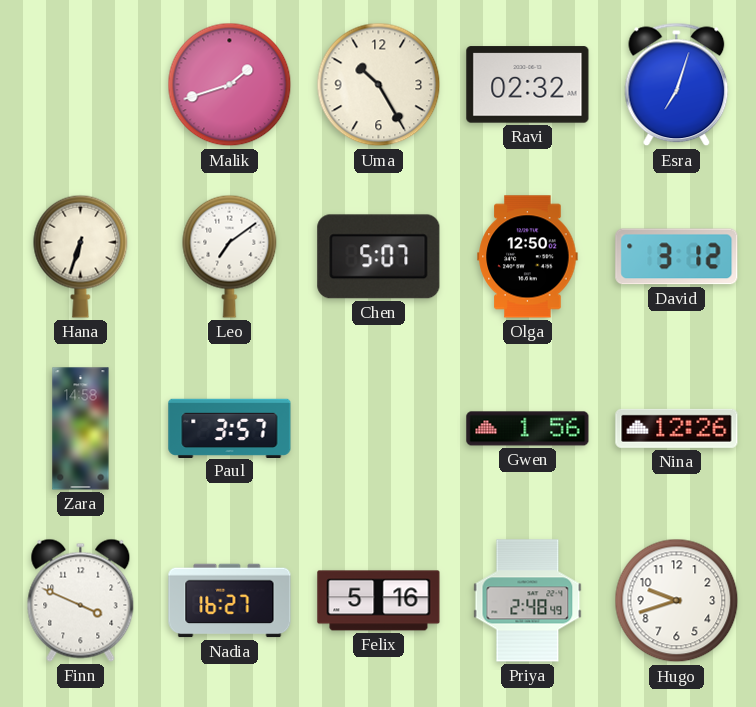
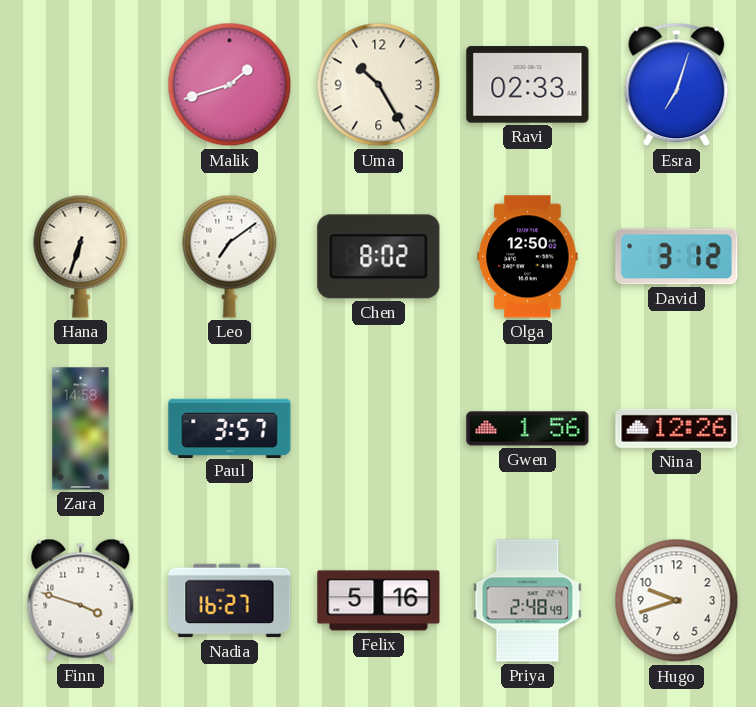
Ravi: 02:32 -> 02:33
Chen: 5:07 -> 8:02
Finn: 3:49 -> 3:48
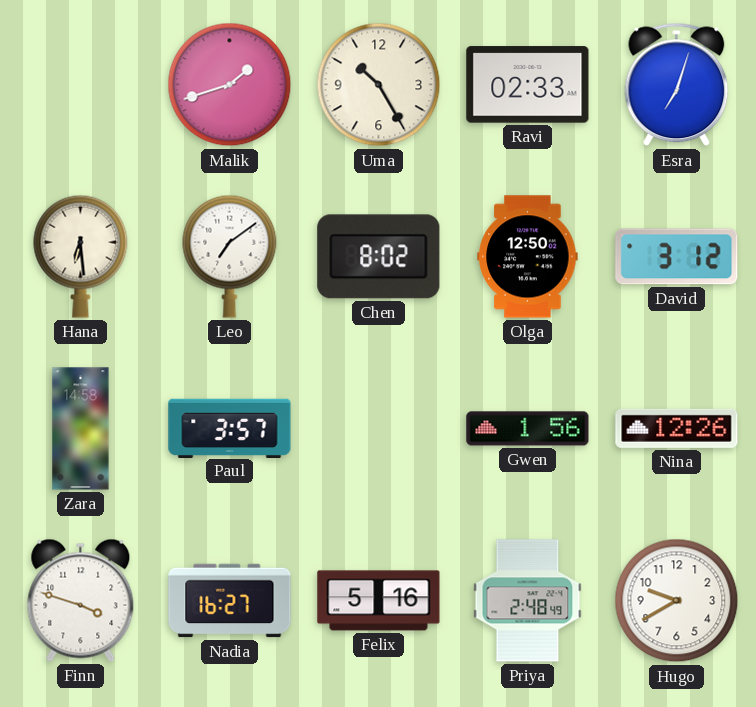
Hana: 6:33 -> 6:29
Hugo: 9:42 -> 9:40
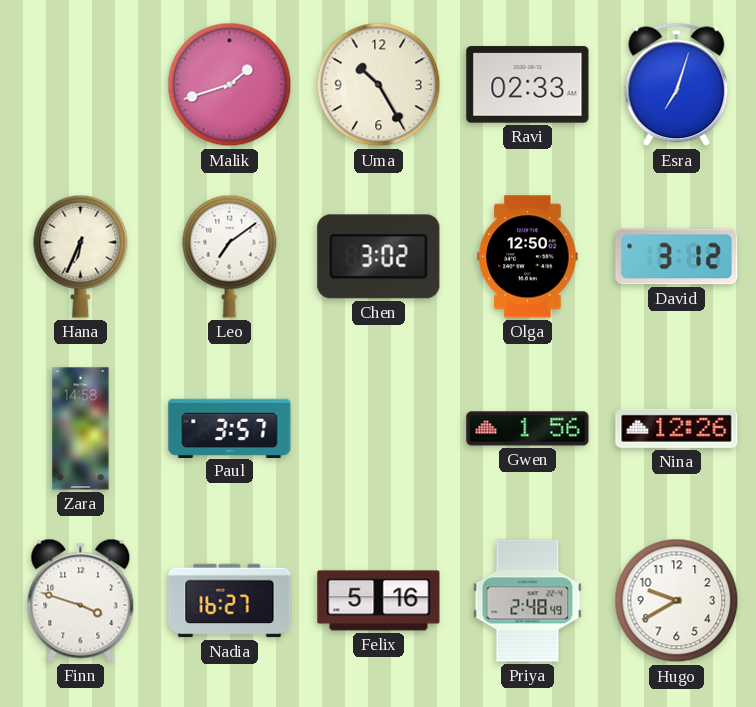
Hana: 6:29 -> 6:34
Chen: 8:02 -> 3:02
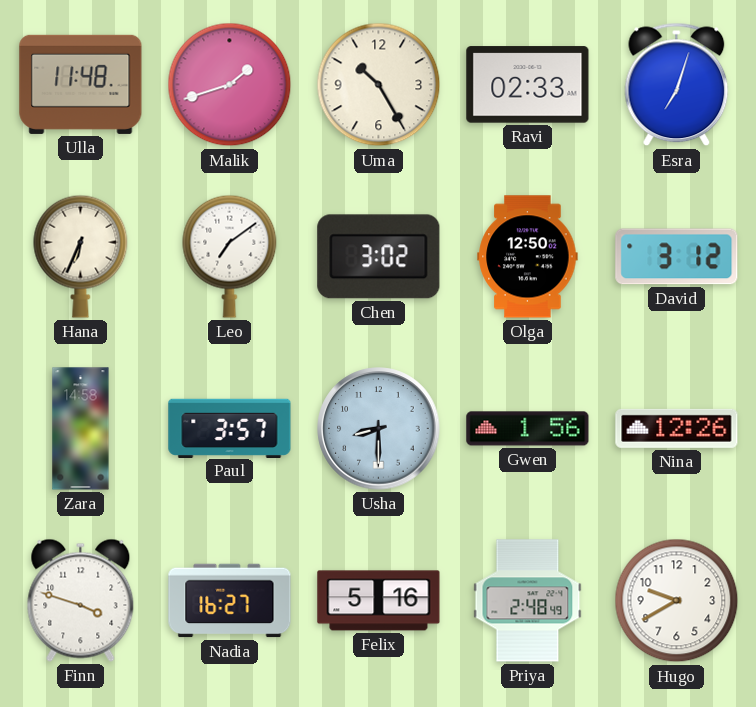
Ulla: none -> 11:48
Usha: none -> 8:30
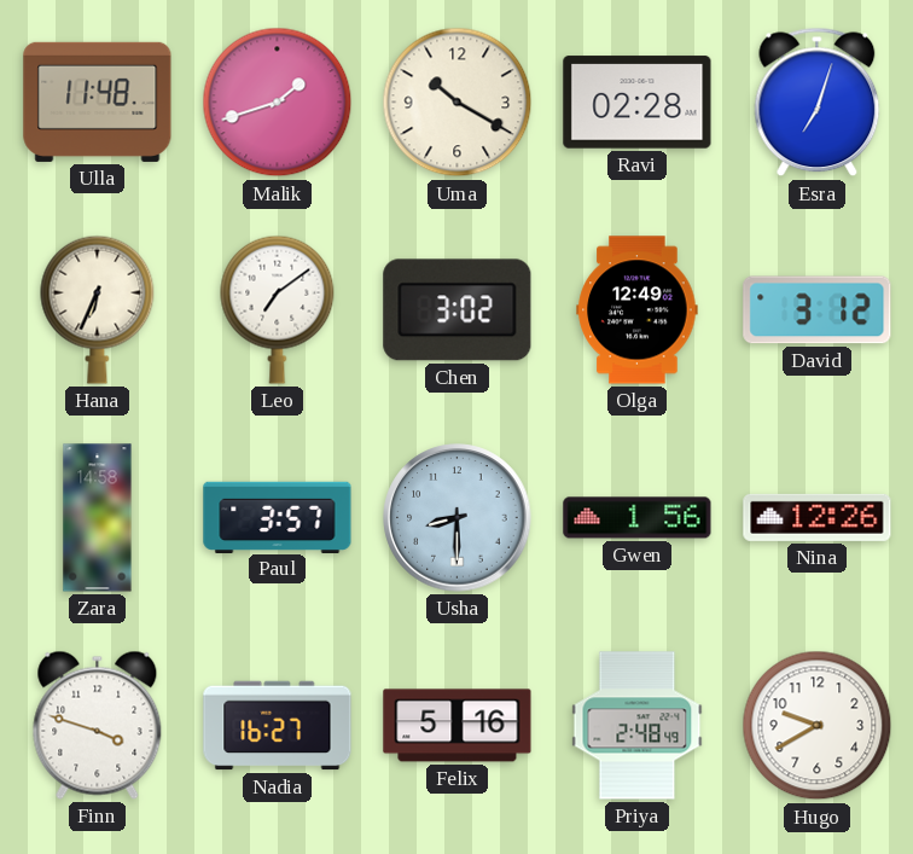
Uma: 10:25 -> 10:20
Ravi: 02:33 -> 02:28
Olga: 12:50 -> 12:49
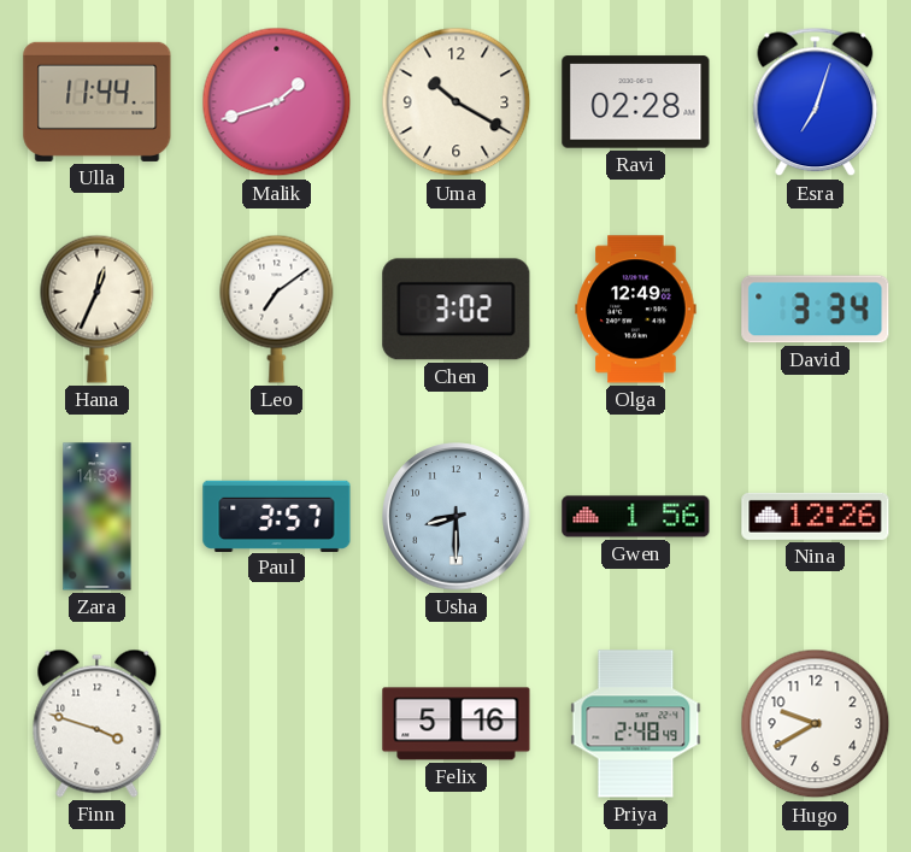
Ulla: 11:48 -> 11:44
Hana: 6:34 -> 12:34
David: 3:12 -> 3:34
Nadia: 16:27 -> none
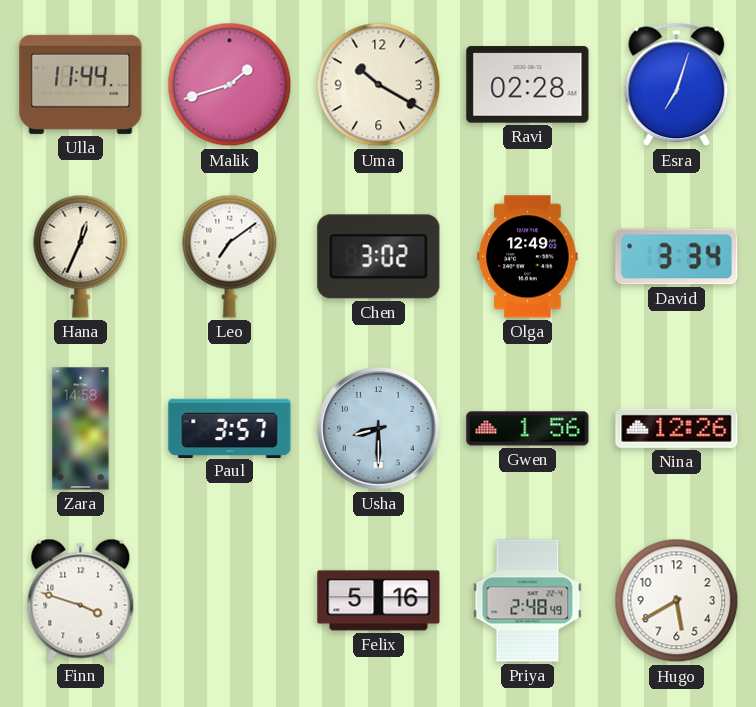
Hugo: 9:40 -> 5:40
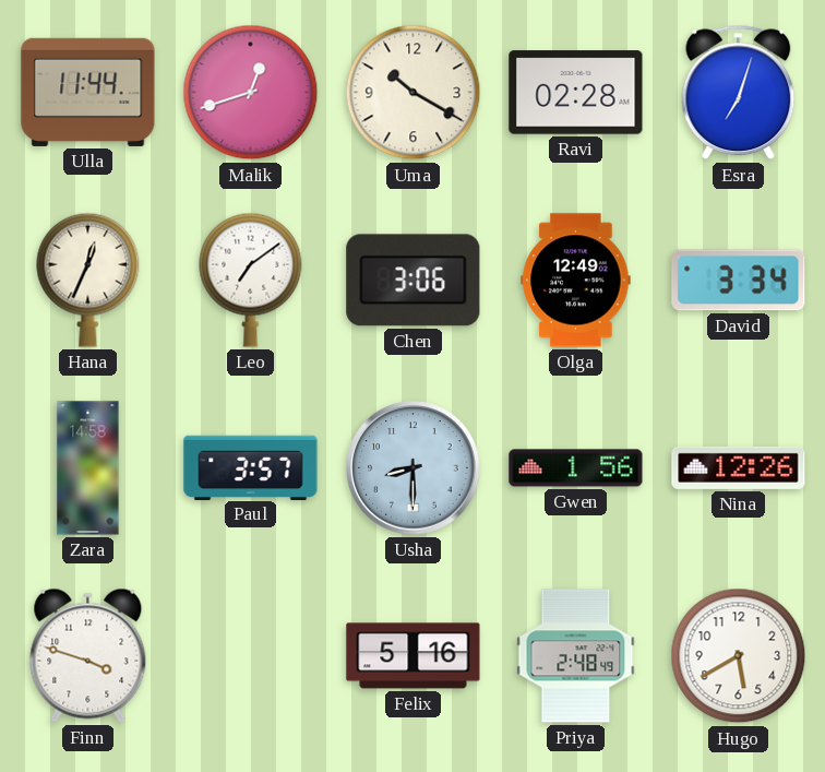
Malik: 1:42 -> 12:42
Chen: 3:02 -> 3:06
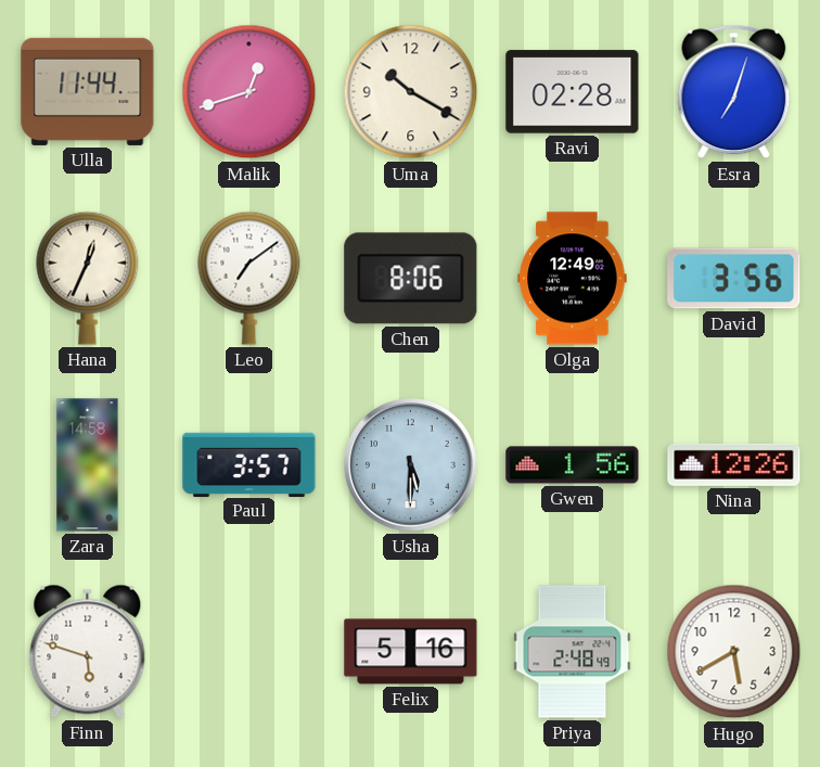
Chen: 3:06 -> 8:06
David: 3:34 -> 3:56
Usha: 8:30 -> 5:30
Finn: 3:48 -> 5:48
